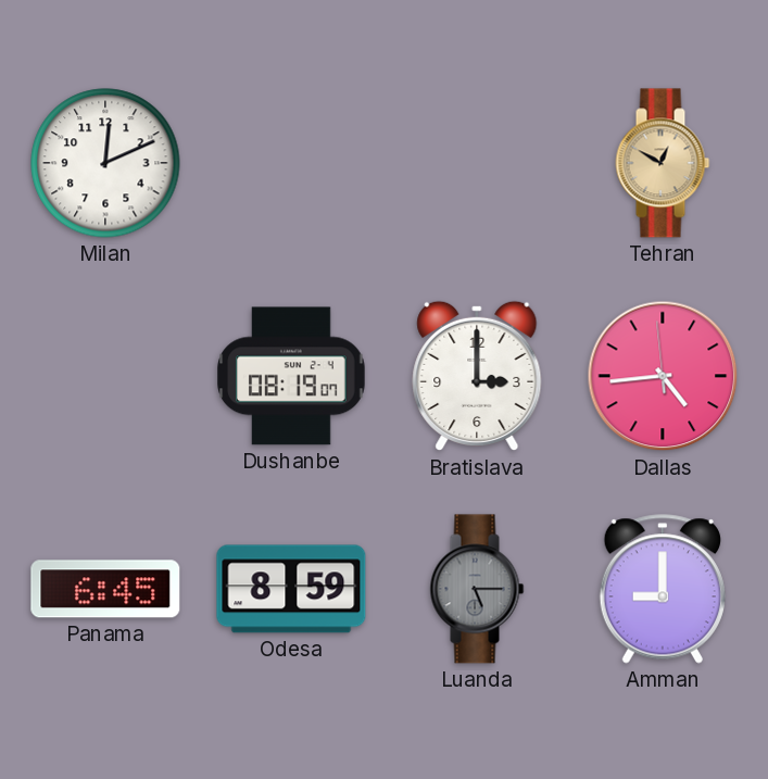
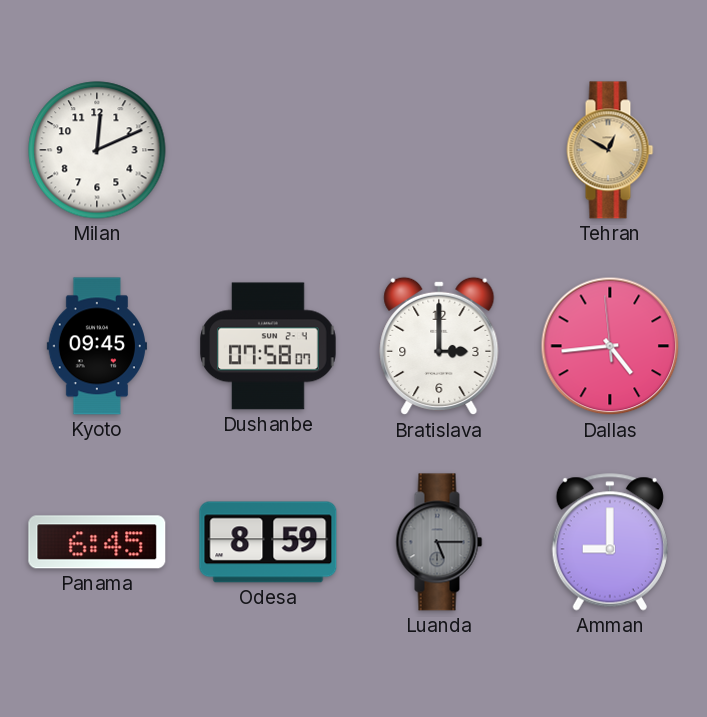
Kyoto: none -> 09:45
Dushanbe: 08:19 -> 07:58
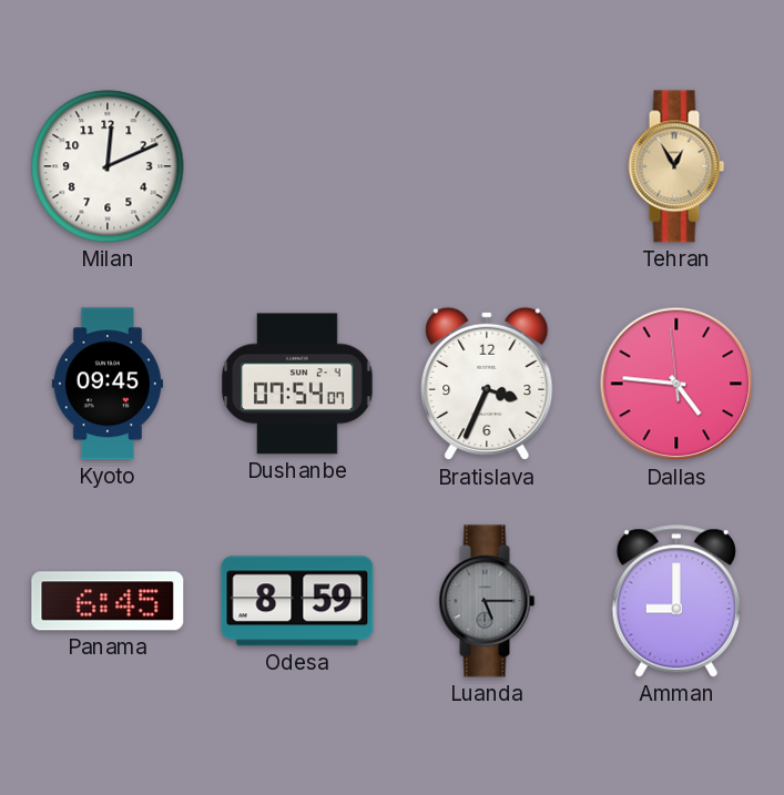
Tehran: 12:50 -> 12:55
Dushanbe: 07:58 -> 07:54
Bratislava: 3:00 -> 3:34
Dallas: 4:43 -> 4:45
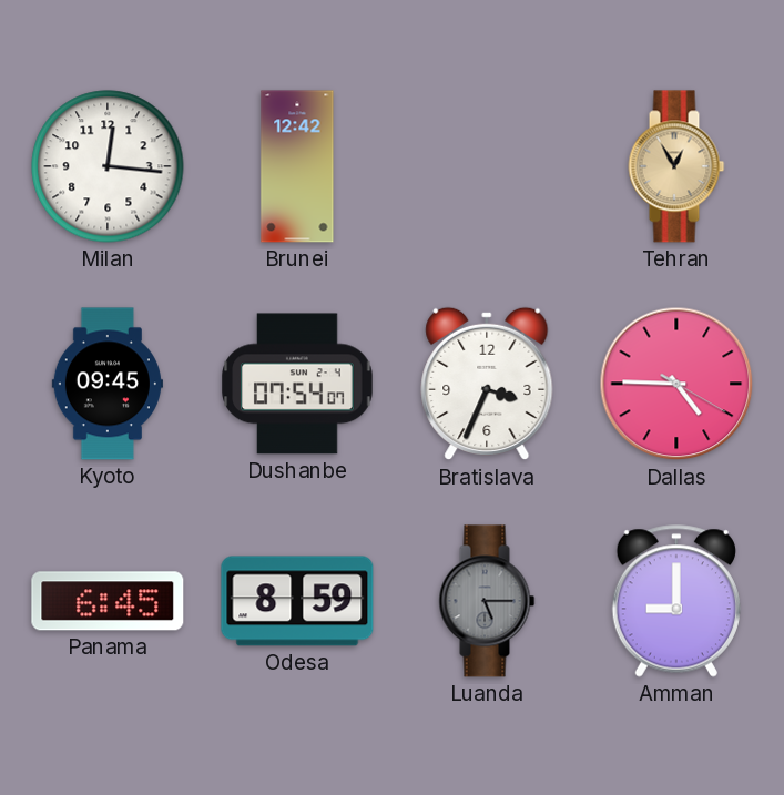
Milan: 12:11 -> 12:16
Brunei: none -> 12:42
Dallas: 4:45:59 -> 4:45:20
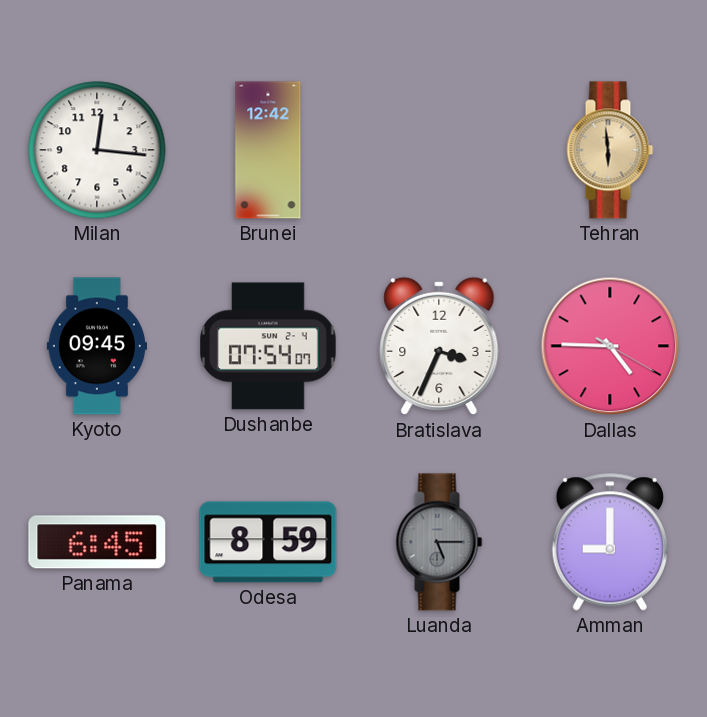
Tehran: 12:55 -> 5:59
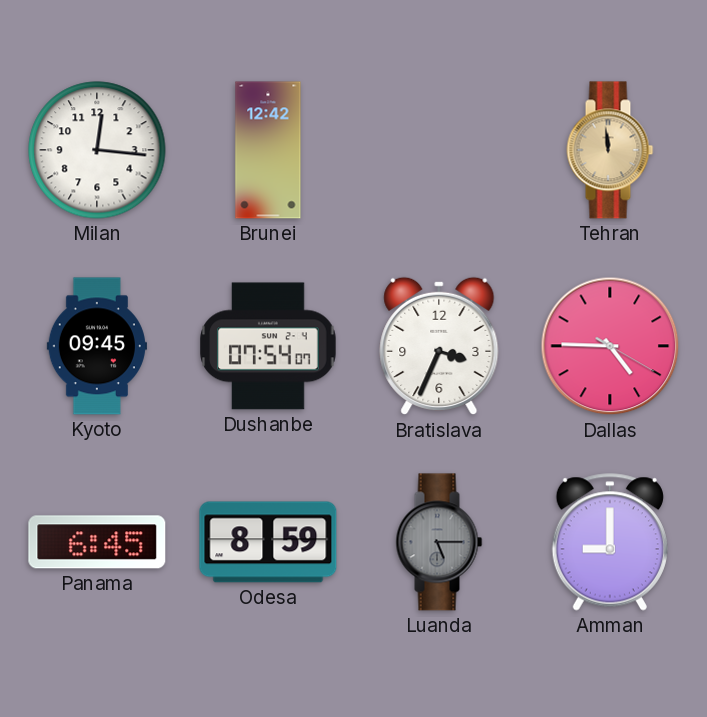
Tehran: 5:59 -> 11:59
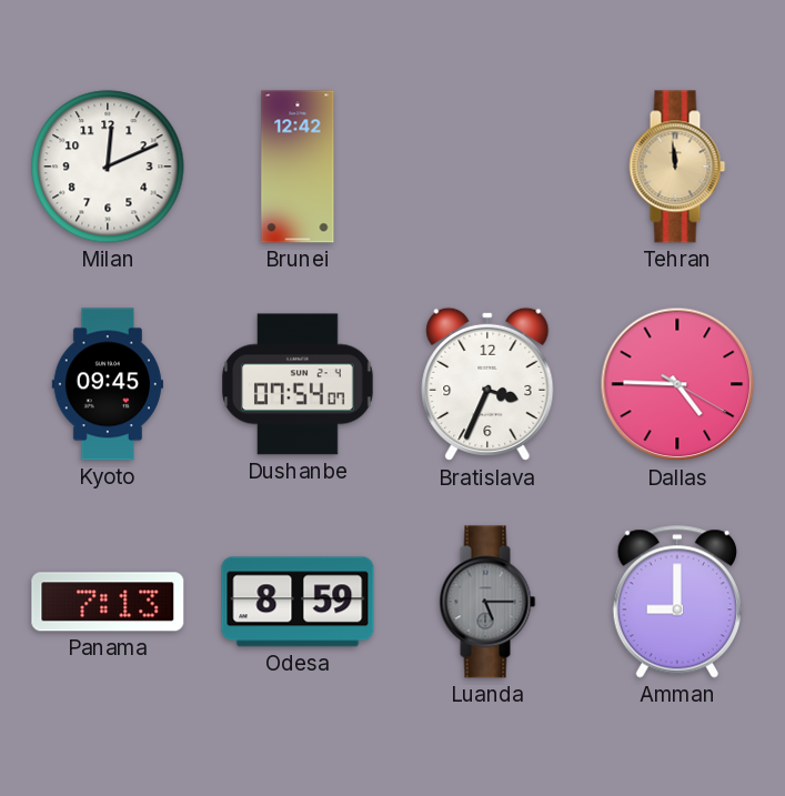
Milan: 12:16 -> 12:11
Panama: 6:45 -> 7:13
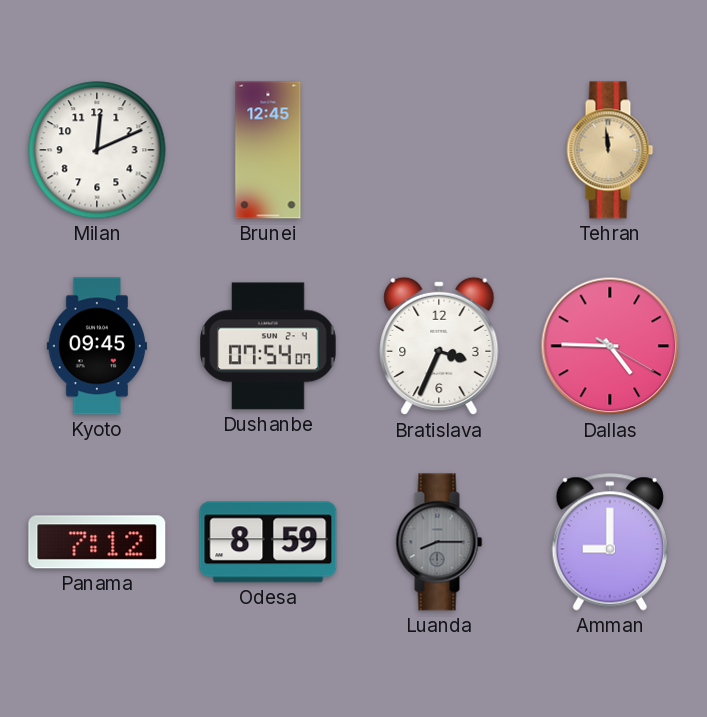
Brunei: 12:42 -> 12:45
Panama: 7:13 -> 7:12
Luanda: 5:15 -> 8:15
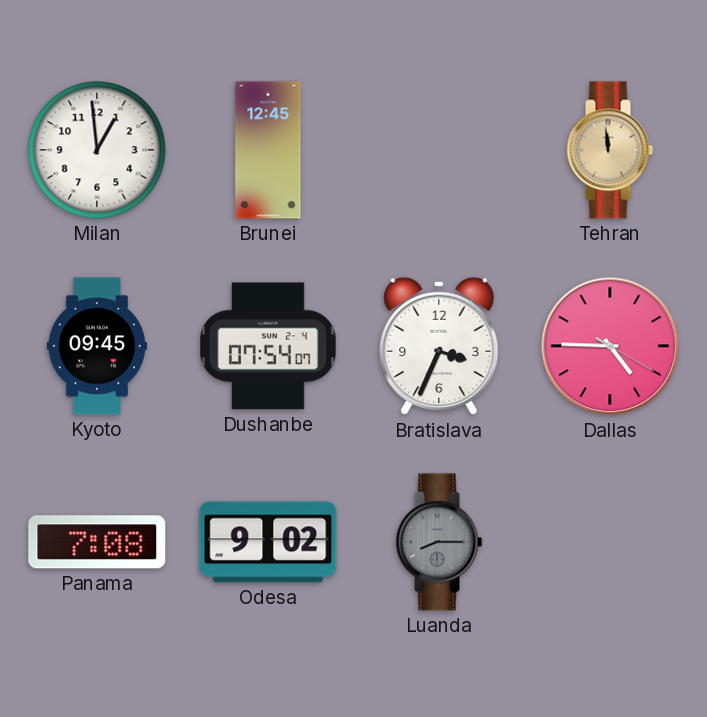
Milan: 12:11 -> 12:59
Panama: 7:12 -> 7:08
Odesa: 8:59 -> 9:02
Amman: 9:00 -> none
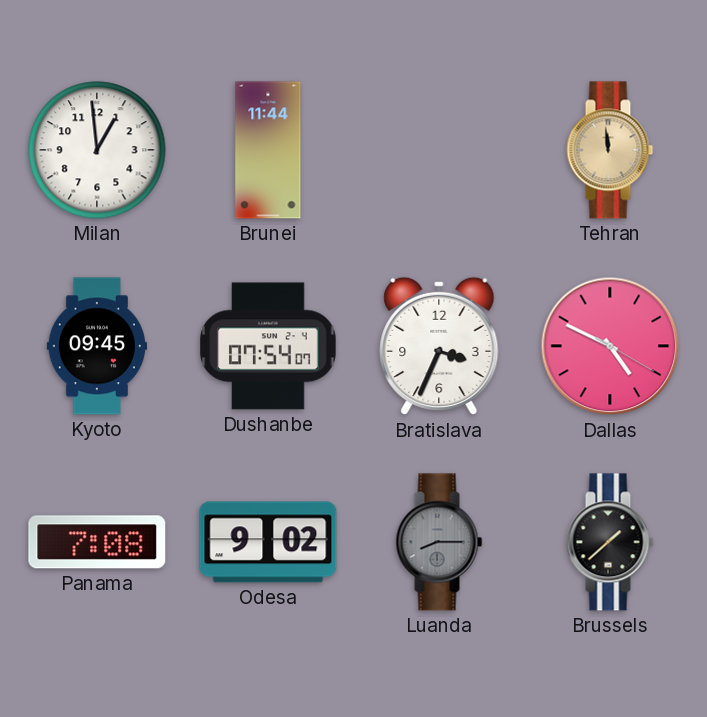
Brunei: 12:45 -> 11:44
Dallas: 4:45 -> 4:49
Brussels: none -> 1:38
